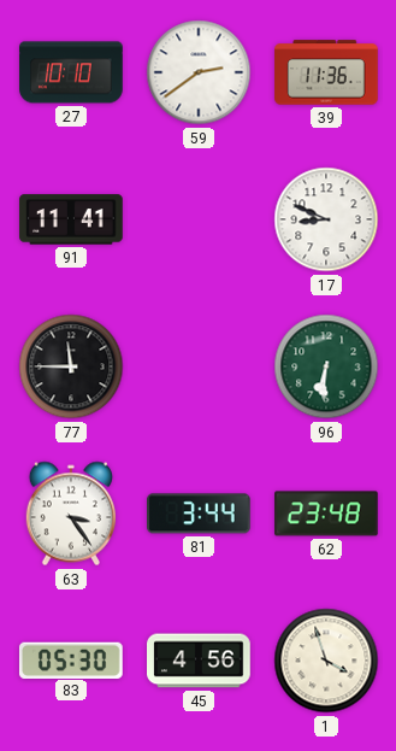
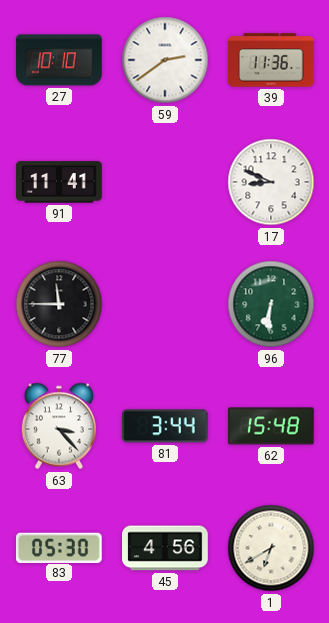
63: 3:24 -> 3:23
62: 23:48 -> 15:48
1: 3:57 -> 6:40
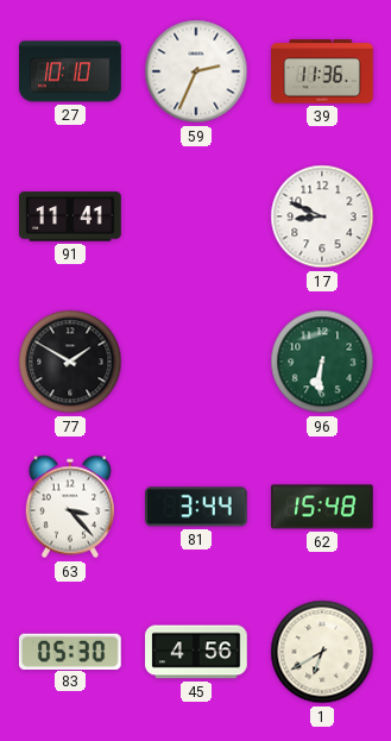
59: 2:39 -> 2:34
77: 11:45 -> 1:50
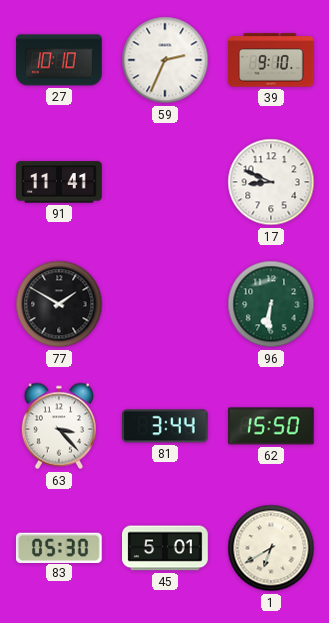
39: 11:36 -> 9:10
62: 15:48 -> 15:50
45: 4:56 -> 5:01
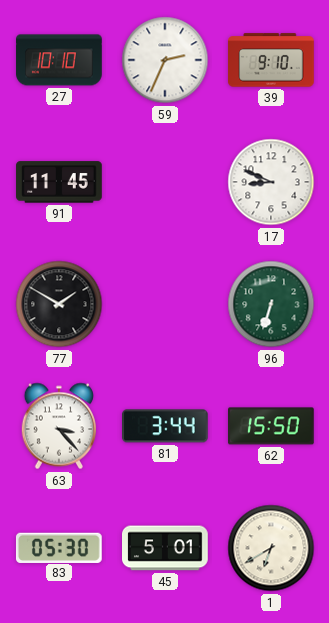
91: 11:41 -> 11:45
96: 6:31 -> 6:33
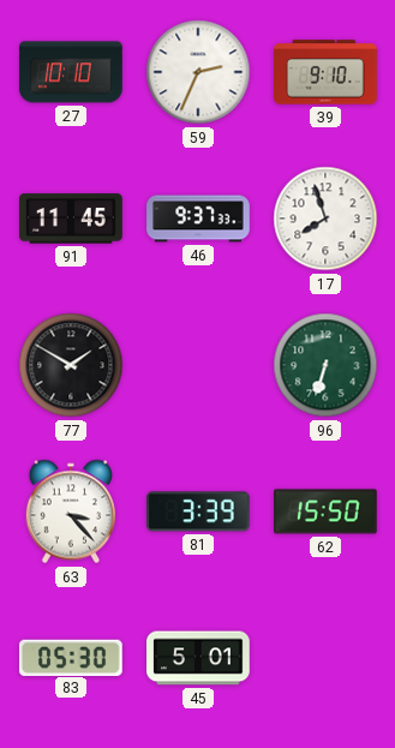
46: none -> 9:37
17: 8:49 -> 7:57
81: 3:44 -> 3:39
1: 6:40 -> none
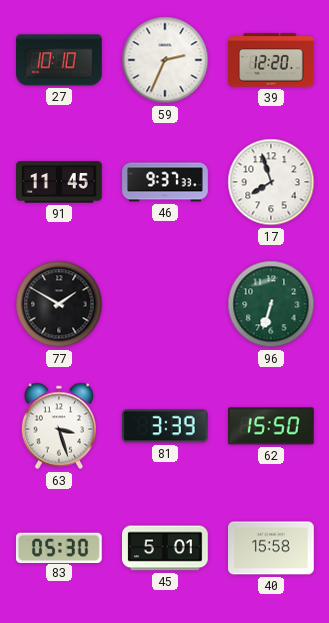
39: 9:10 -> 12:20
63: 3:23 -> 3:27
40: none -> 15:58
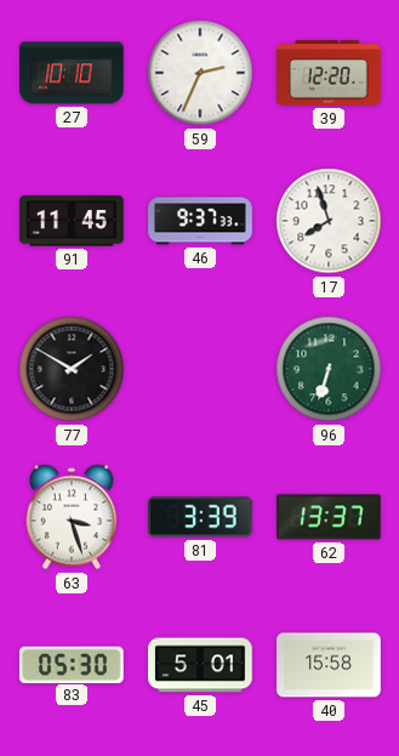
62: 15:50 -> 13:37
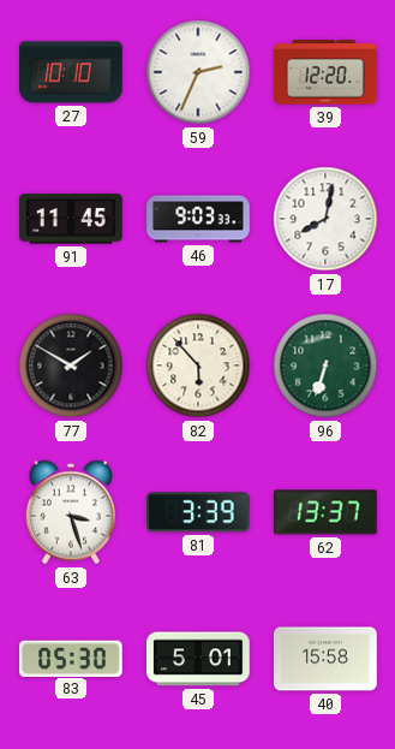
46: 9:37 -> 9:03
17: 7:57 -> 8:02
82: none -> 5:53
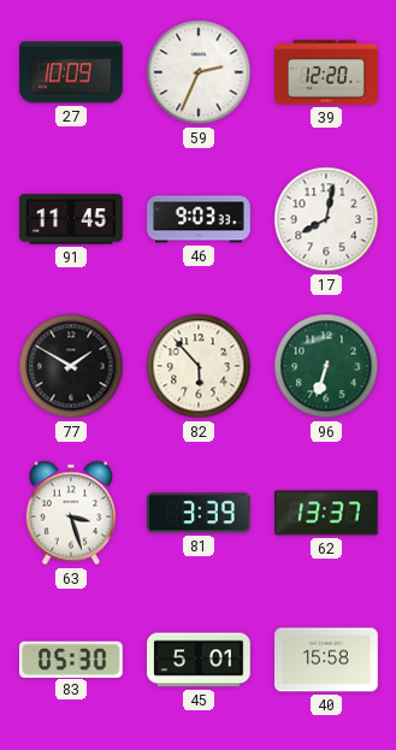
27: 10:10 -> 10:09
